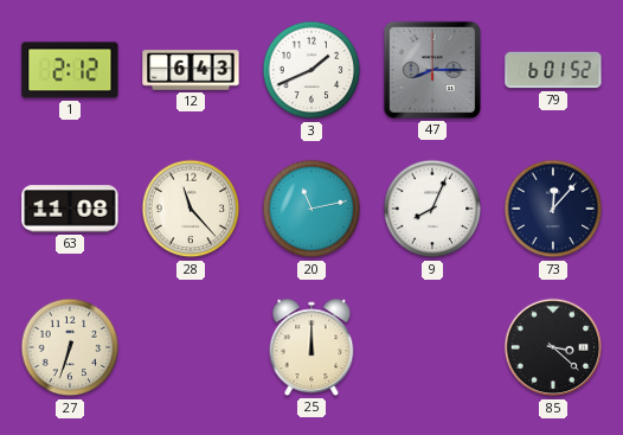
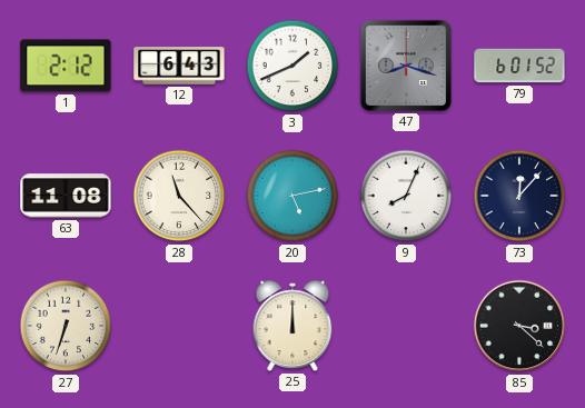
47: 8:15 -> 8:18
20: 11:13 -> 5:13
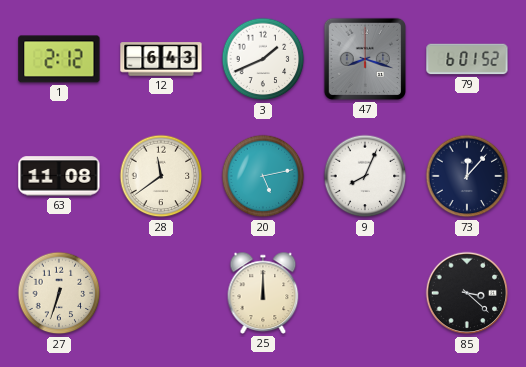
28: 11:23 -> 11:39
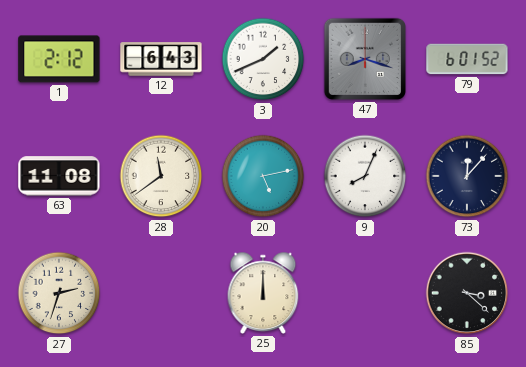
27: 6:33 -> 2:33
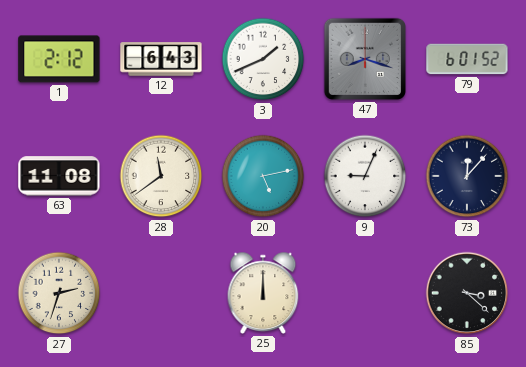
9: 8:04 -> 9:04
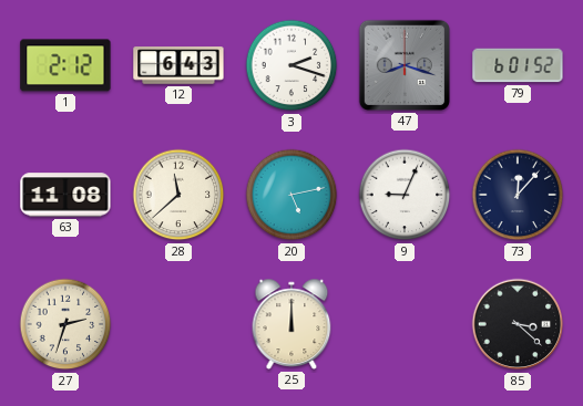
3: 1:41 -> 2:18
28: 11:39 -> 11:38
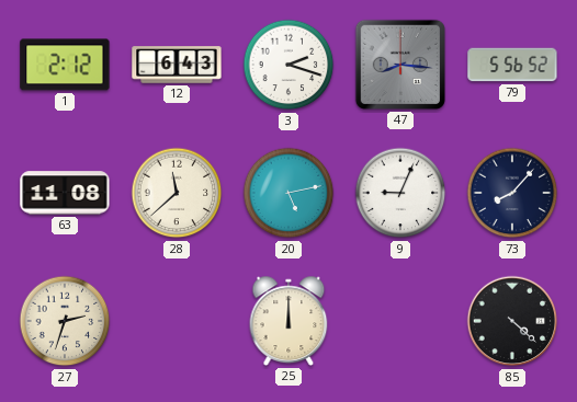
47: 8:18 -> 8:16
79: 6:01 -> 5:56
73: 12:07 -> 8:07
85: 3:22 -> 4:22
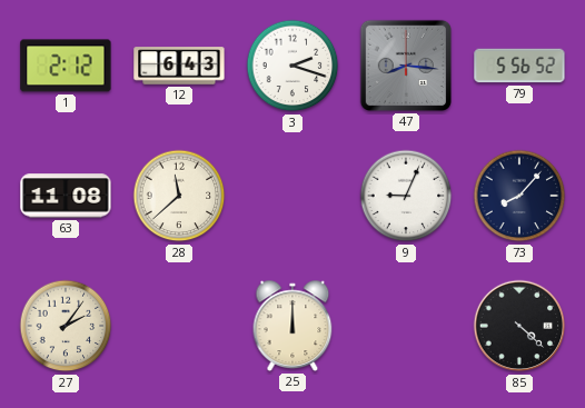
20: 5:13 -> none
27: 2:33 -> 2:06
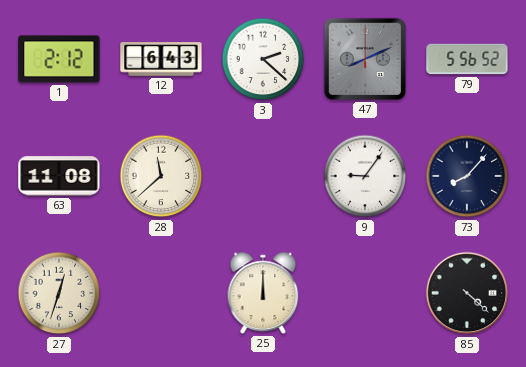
3: 2:18 -> 2:22
47: 8:16 -> 8:11
9: 9:04 -> 9:06
27: 2:06 -> 12:33
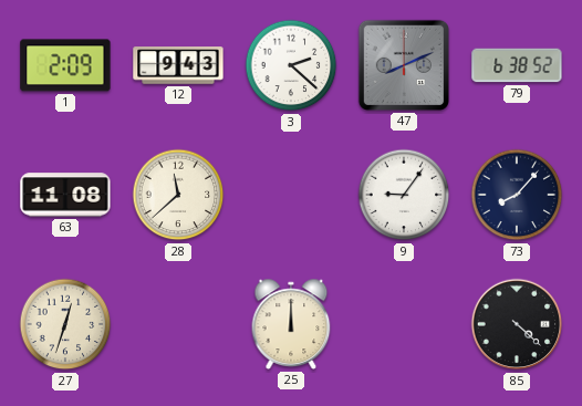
1: 2:12 -> 2:09
12: 6:43 -> 9:43
79: 5:56 -> 6:38
